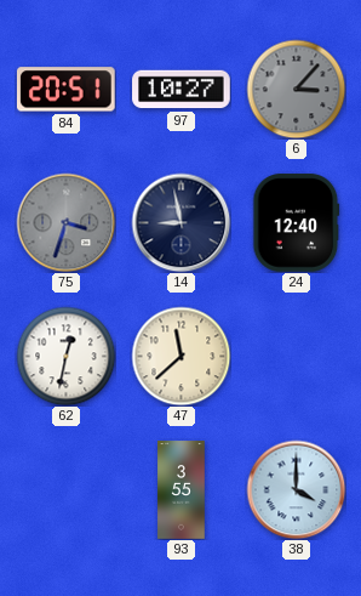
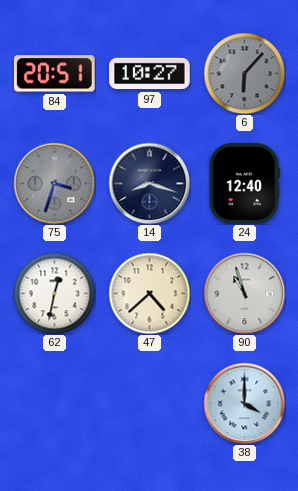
6: 3:07 -> 6:07
14: 8:58 -> 8:18
47: 11:38 -> 4:38
90: none -> 10:57
93: 3:55 -> none
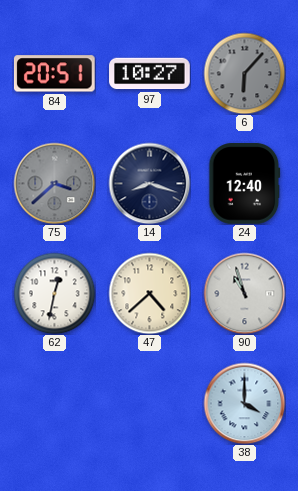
75: 3:33 -> 3:38
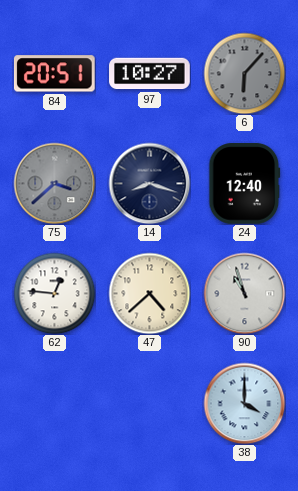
62: 12:32 -> 12:46
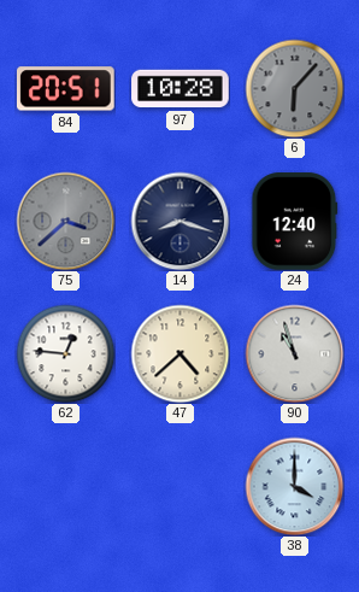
97: 10:27 -> 10:28
